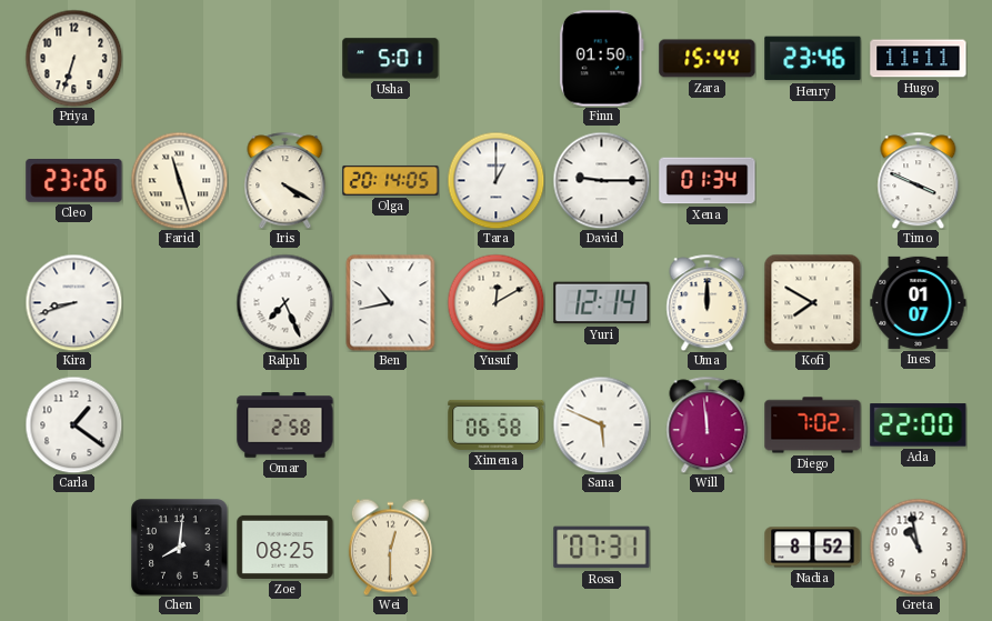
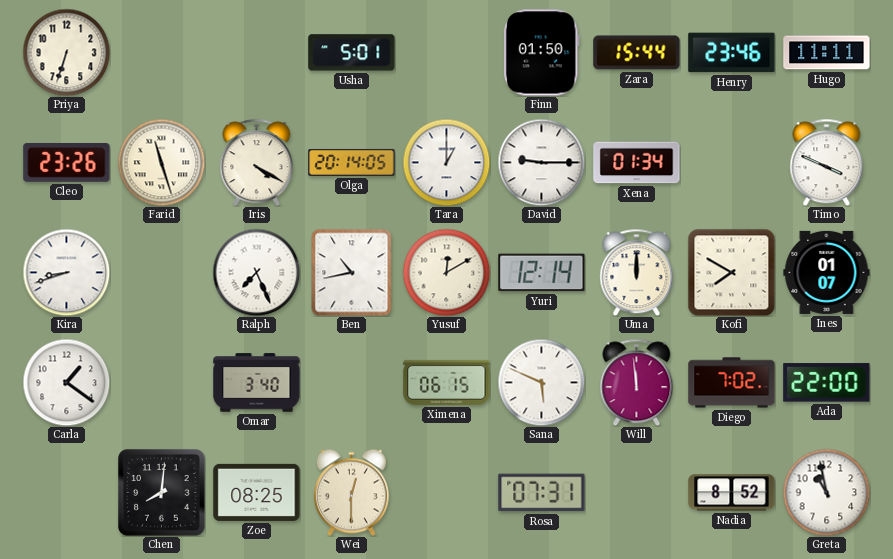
Omar: 2:58 -> 3:40
Ximena: 06:58 -> 06:15
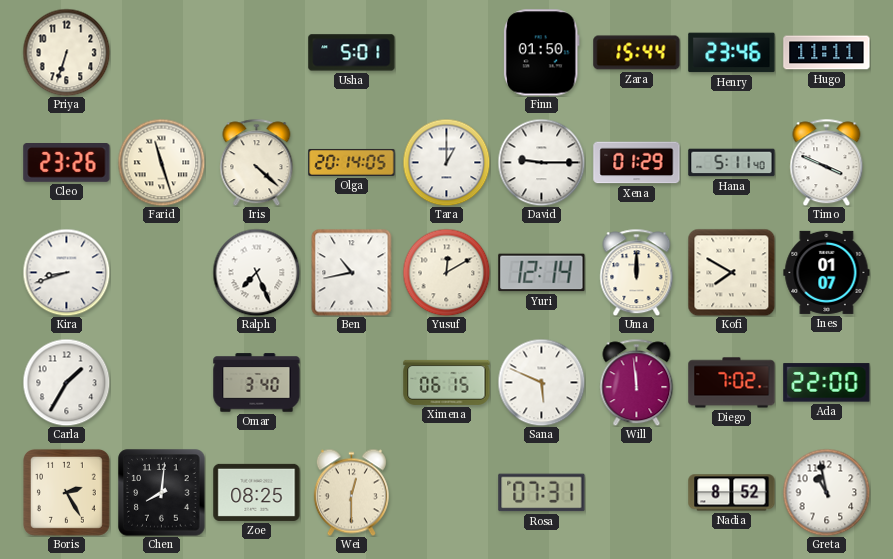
Iris: 4:20 -> 4:22
Xena: 01:34 -> 01:29
Hana: none -> 5:11
Carla: 1:21 -> 1:35
Boris: none -> 2:25
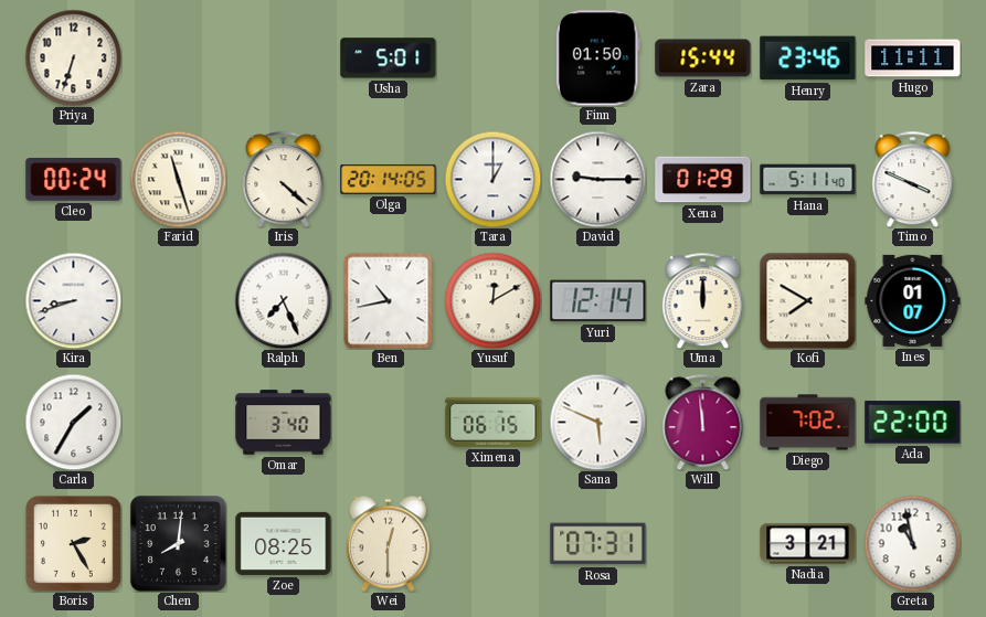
Cleo: 23:26 -> 00:24
Nadia: 8:52 -> 3:21
